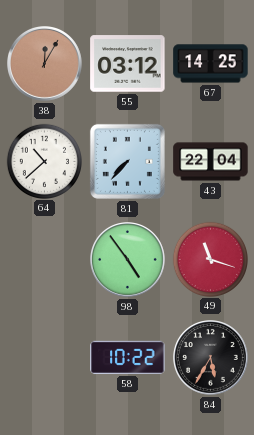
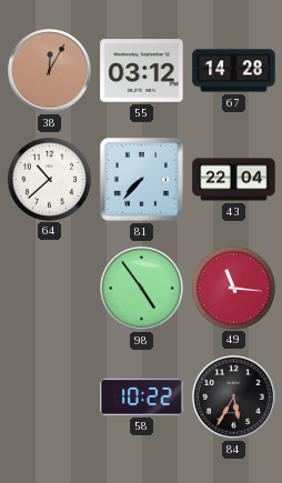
67: 14:25 -> 14:28
49: 11:18 -> 11:16
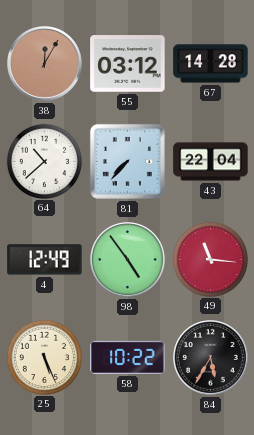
4: none -> 12:49
25: none -> 5:26
